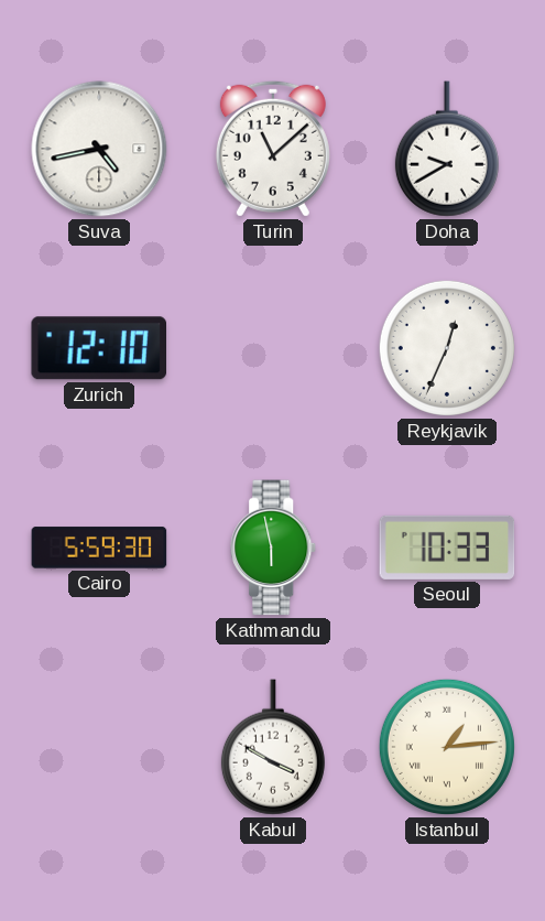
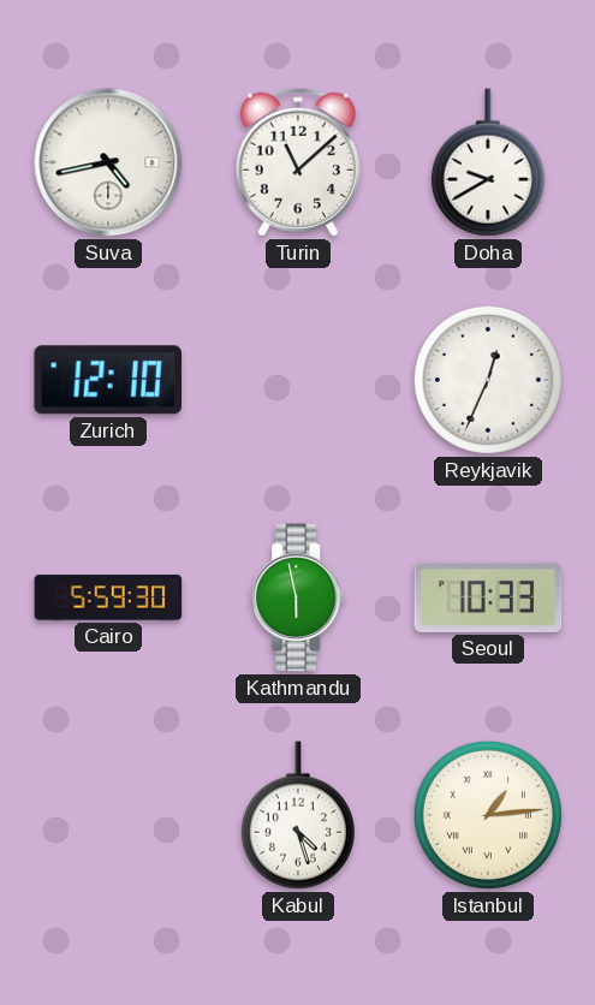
Kabul: 3:50 -> 4:27
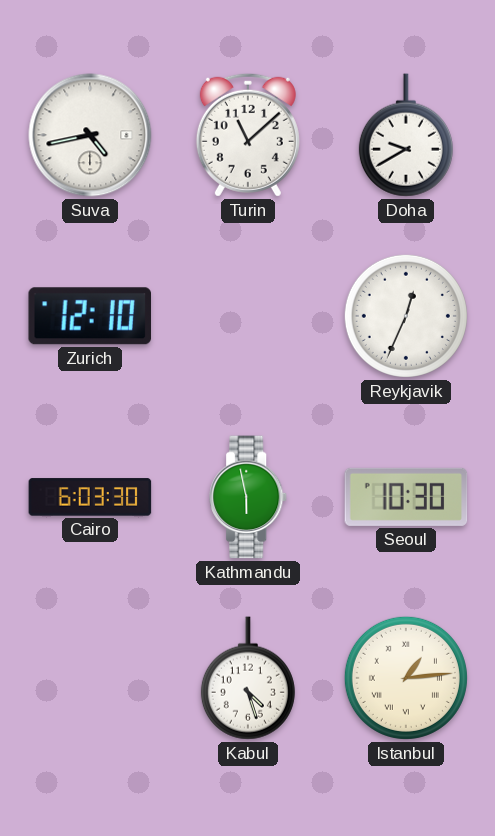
Cairo: 5:59 -> 6:03
Seoul: 10:33 -> 10:30
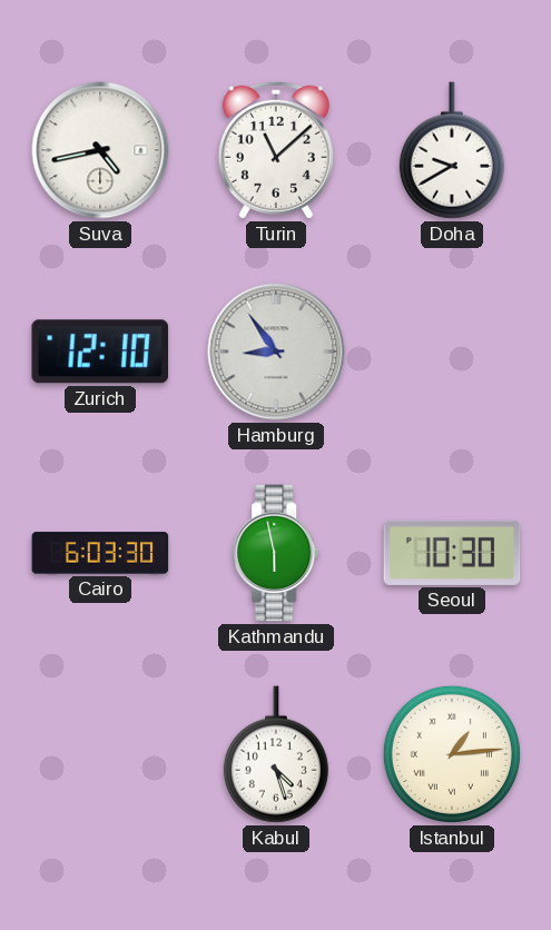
Hamburg: none -> 8:54
Reykjavik: 12:34 -> none
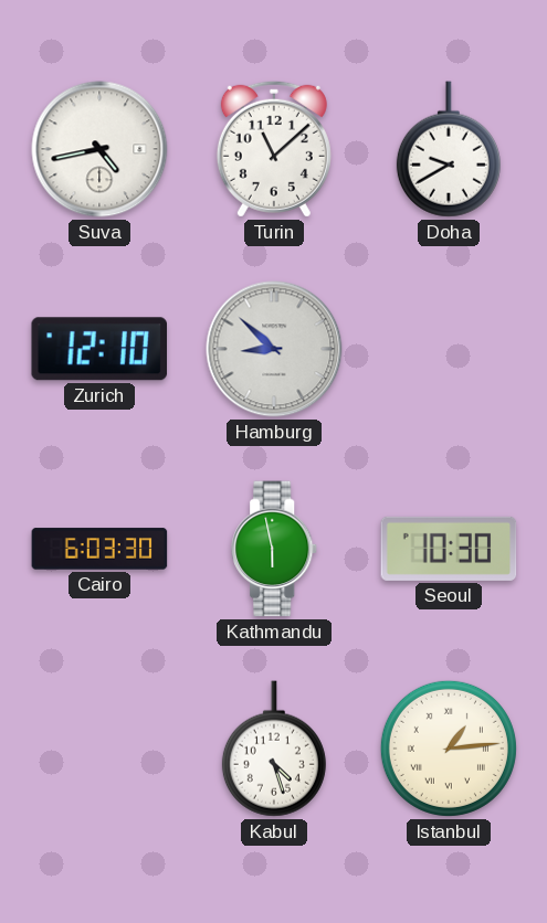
Hamburg: 8:54 -> 8:52
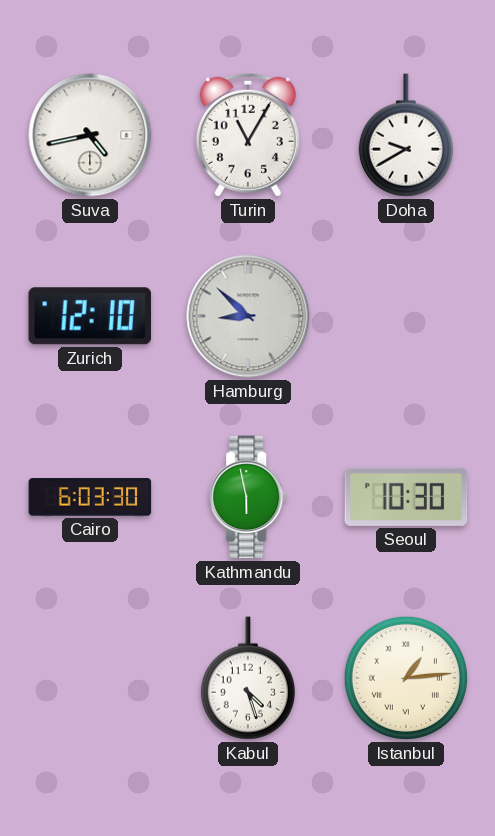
Turin: 11:08 -> 11:05
